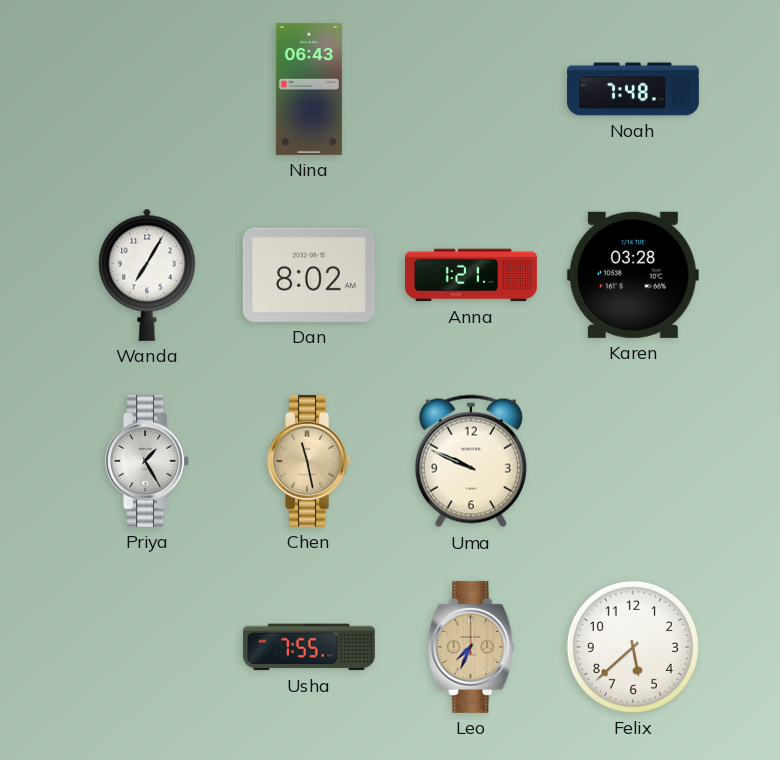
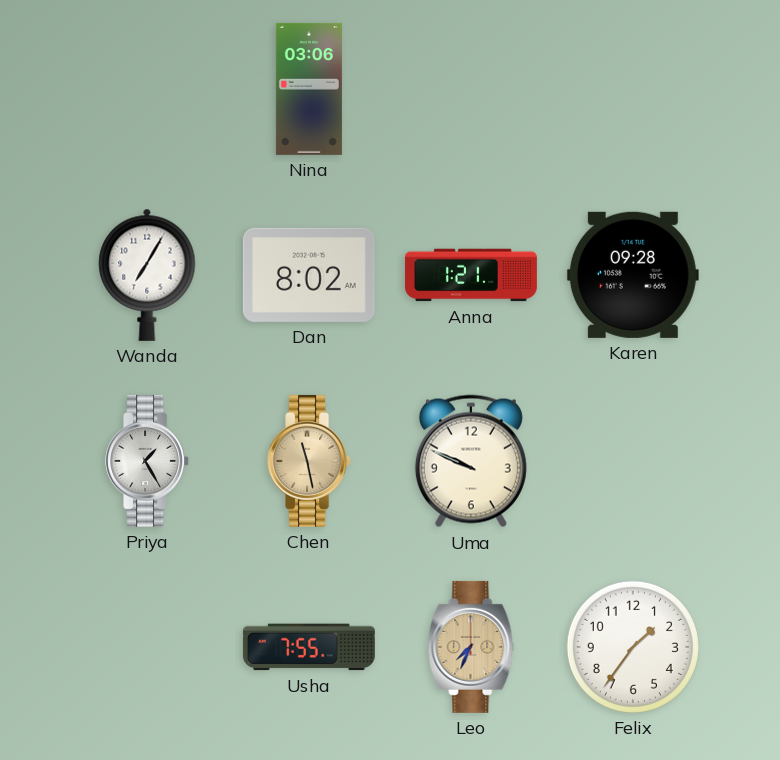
Nina: 06:43 -> 03:06
Noah: 7:48 -> none
Karen: 03:28 -> 09:28
Felix: 5:38 -> 1:36
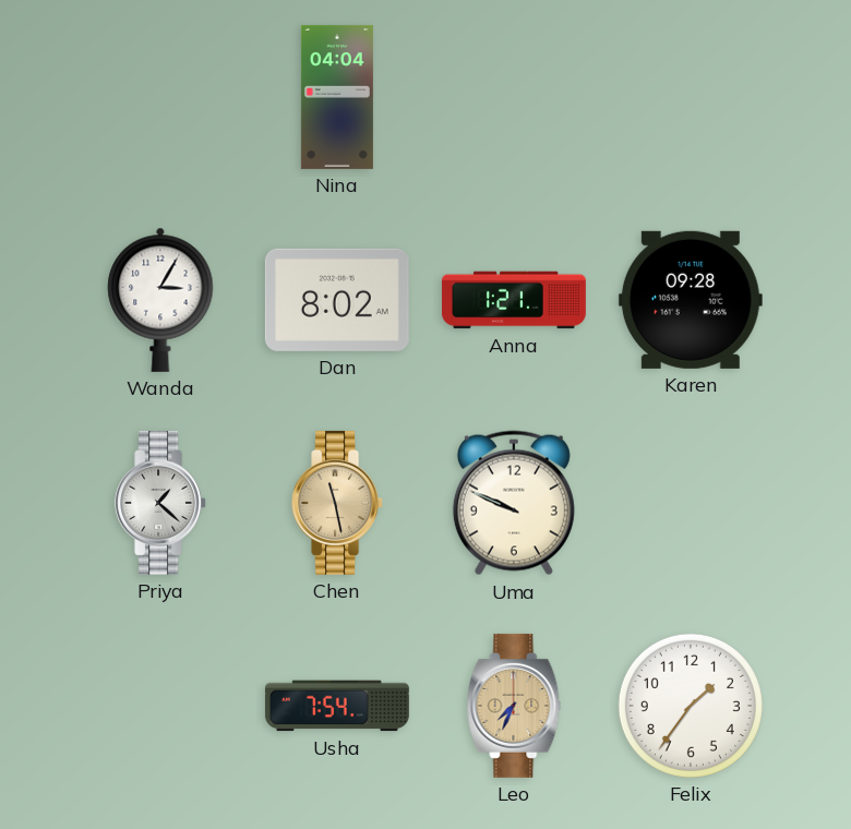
Nina: 03:06 -> 04:04
Wanda: 7:05 -> 3:05
Priya: 1:25 -> 1:22
Usha: 7:55 -> 7:54
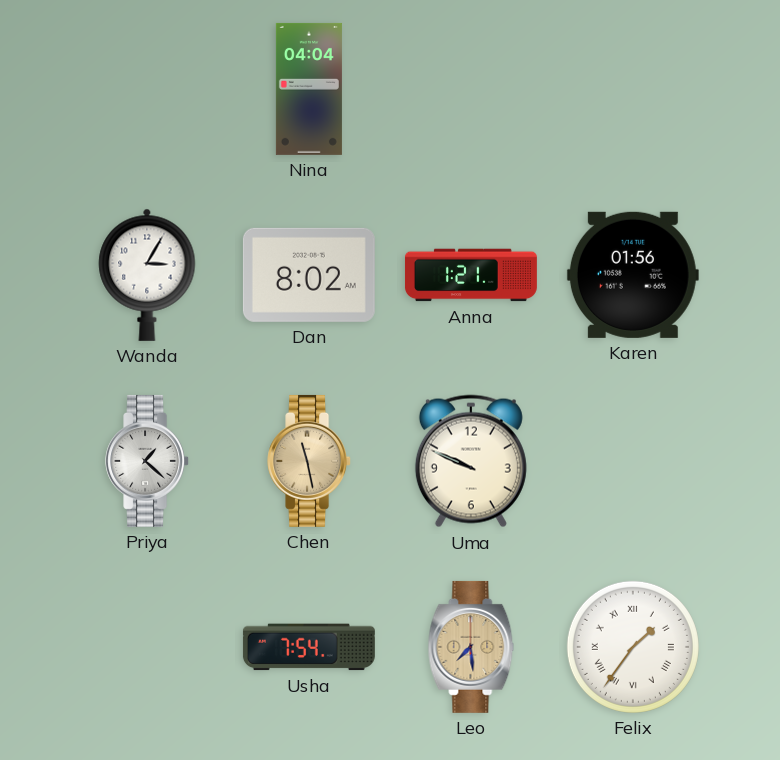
Karen: 09:28 -> 01:56
Leo: 7:34 -> 7:29
Felix numerals: Arabic -> Roman
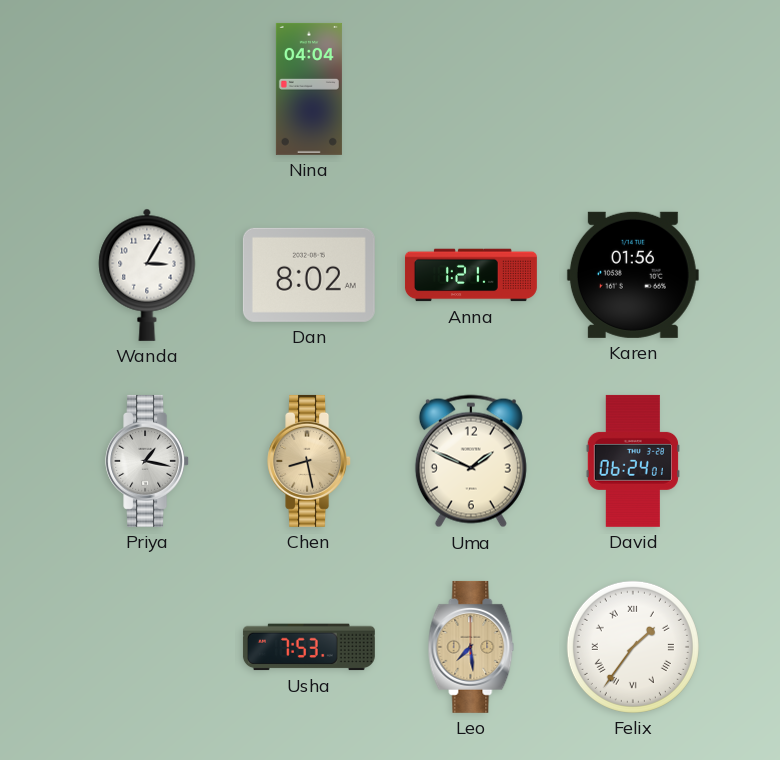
Priya: 1:22 -> 1:17
Chen: 11:28 -> 8:28
Uma: 9:49 -> 1:49
David: none -> 06:24
Usha: 7:54 -> 7:53
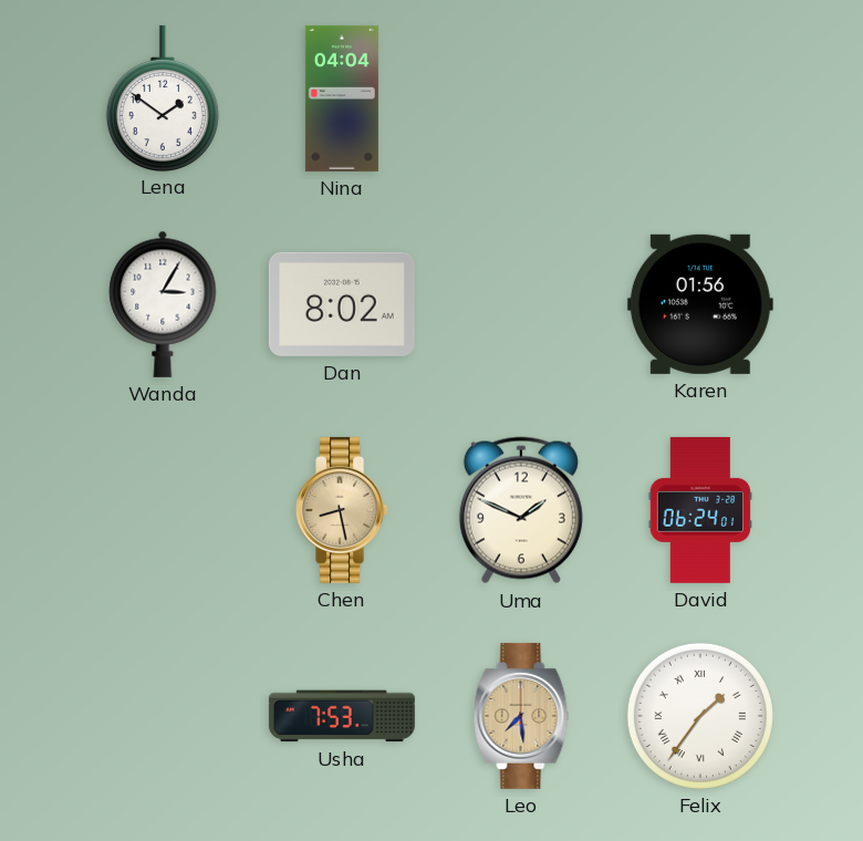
Lena: none -> 1:51
Anna: 1:21 -> none
Priya: 1:17 -> none
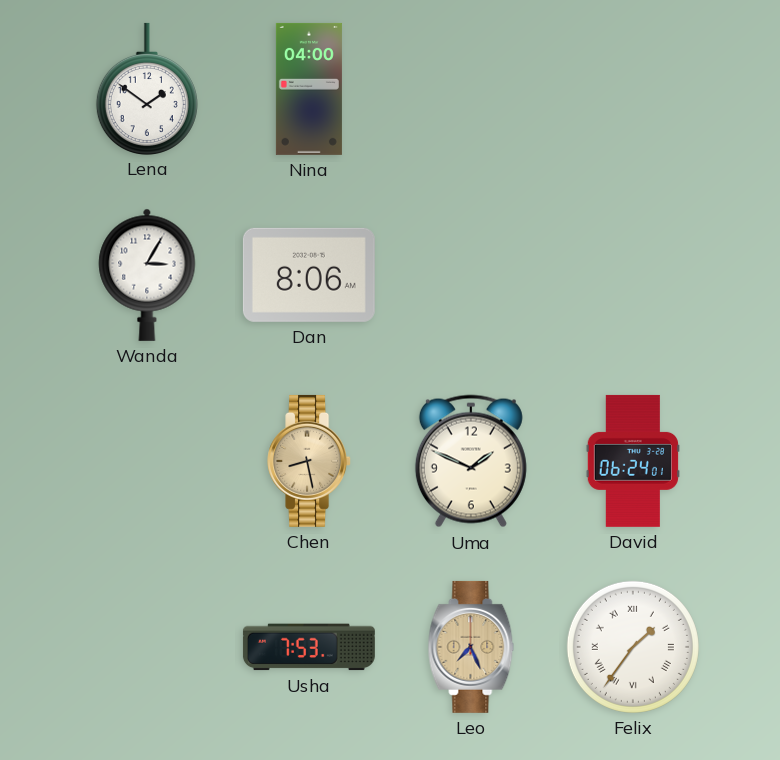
Nina: 04:04 -> 04:00
Dan: 8:02 -> 8:06
Karen: 01:56 -> none
Leo: 7:29 -> 7:26
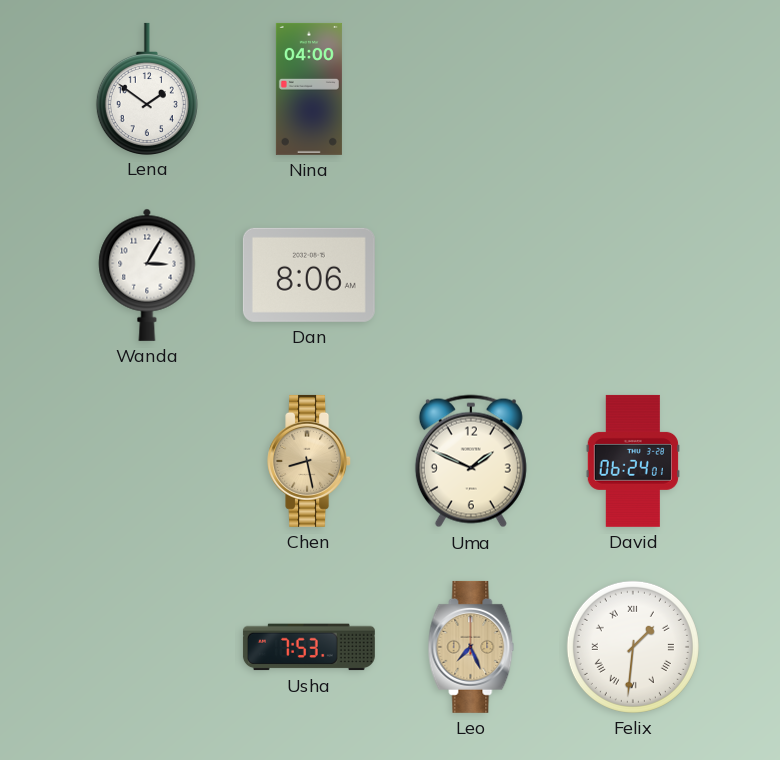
Felix: 1:36 -> 1:31
